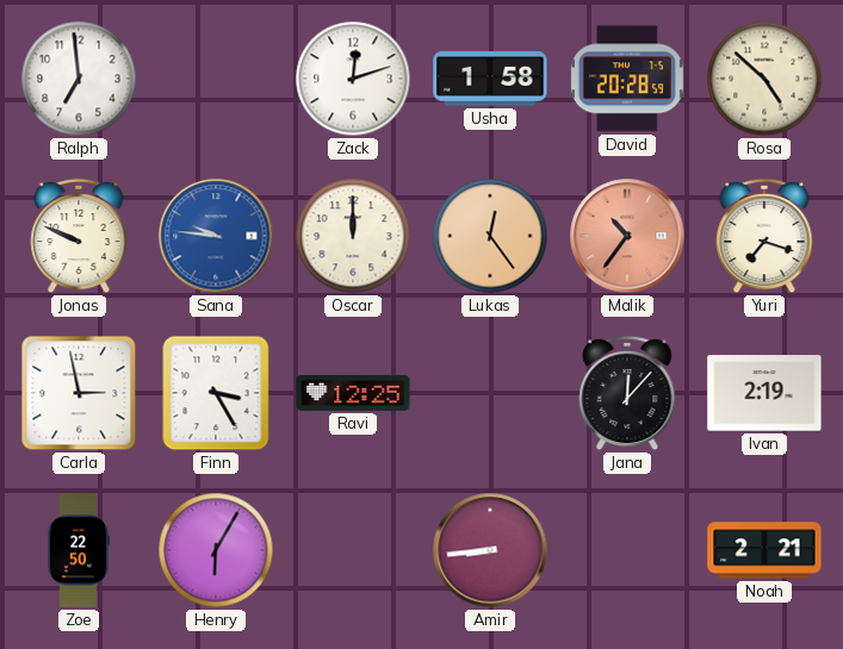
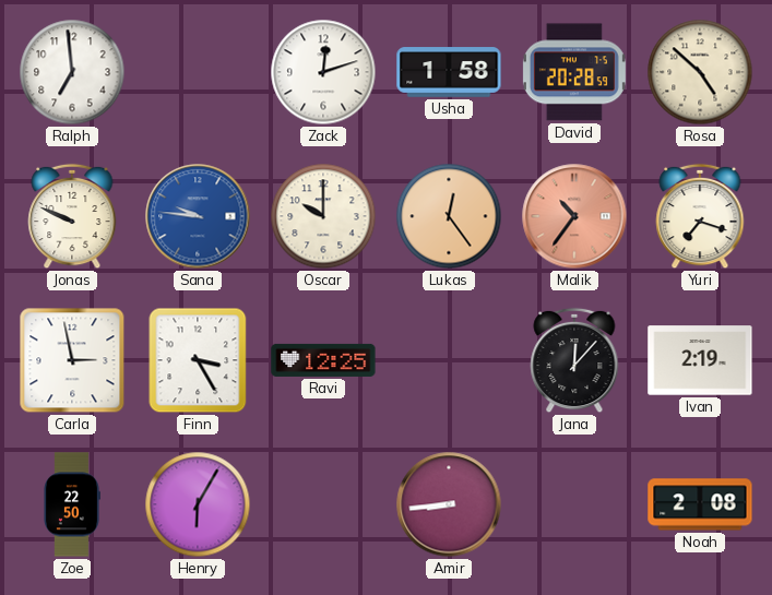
Oscar: 12:00 -> 10:00
Noah: 2:21 -> 2:08
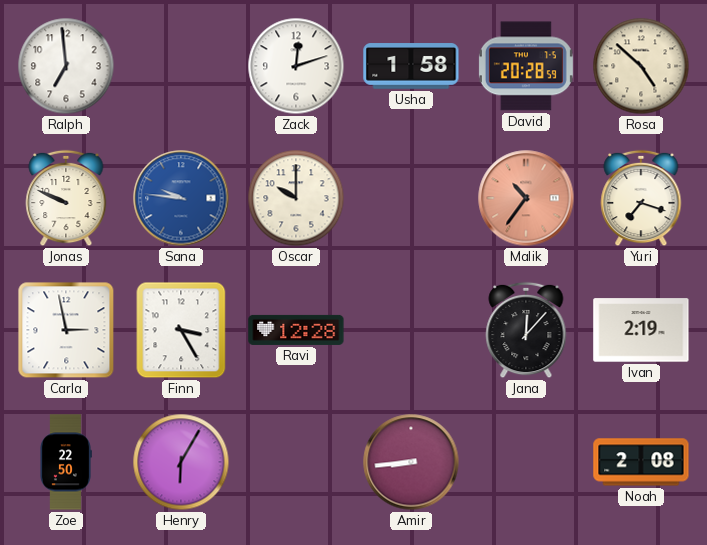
Lukas: 12:24 -> none
Ravi: 12:25 -> 12:28
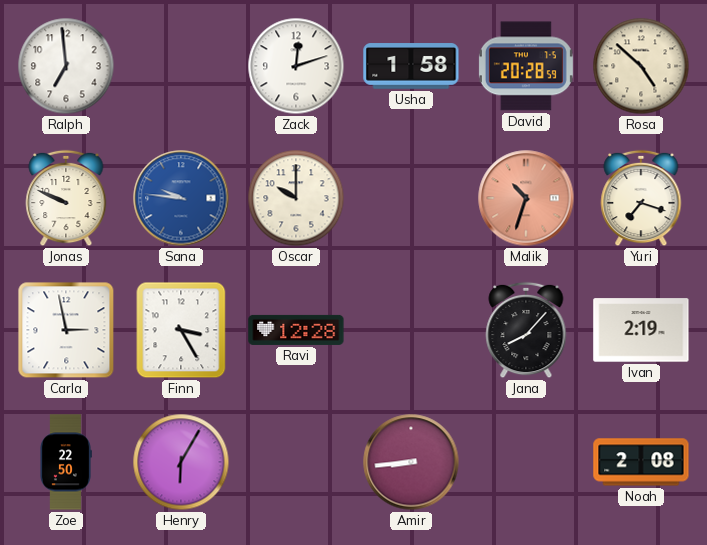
Malik: 10:36 -> 10:33
Jana: 12:07 -> 8:07
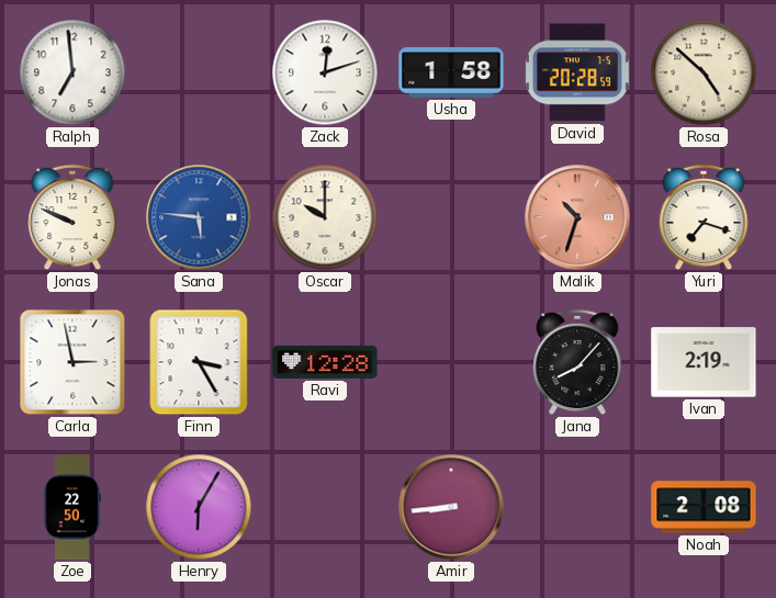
Sana: 9:46 -> 5:46
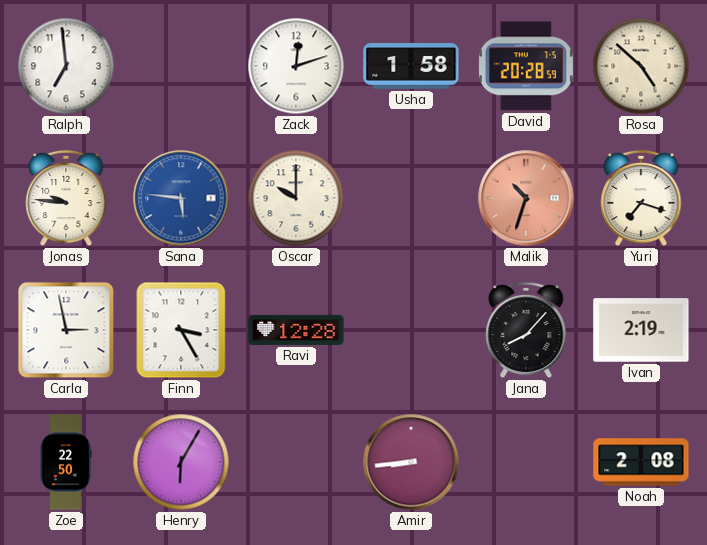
Jonas: 9:49 -> 9:46
